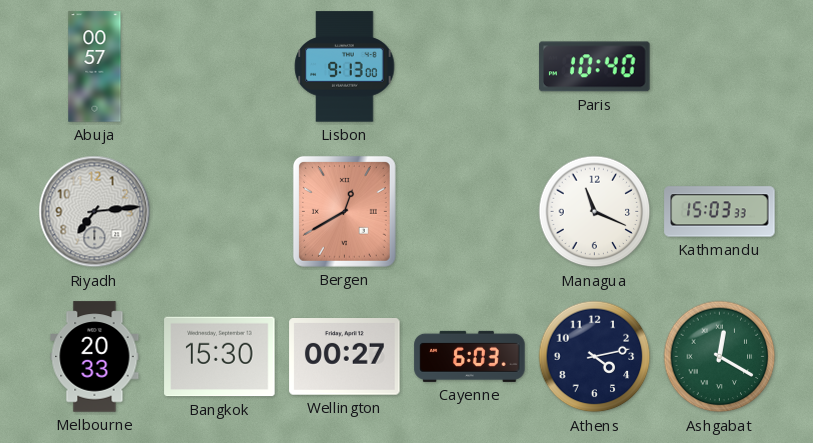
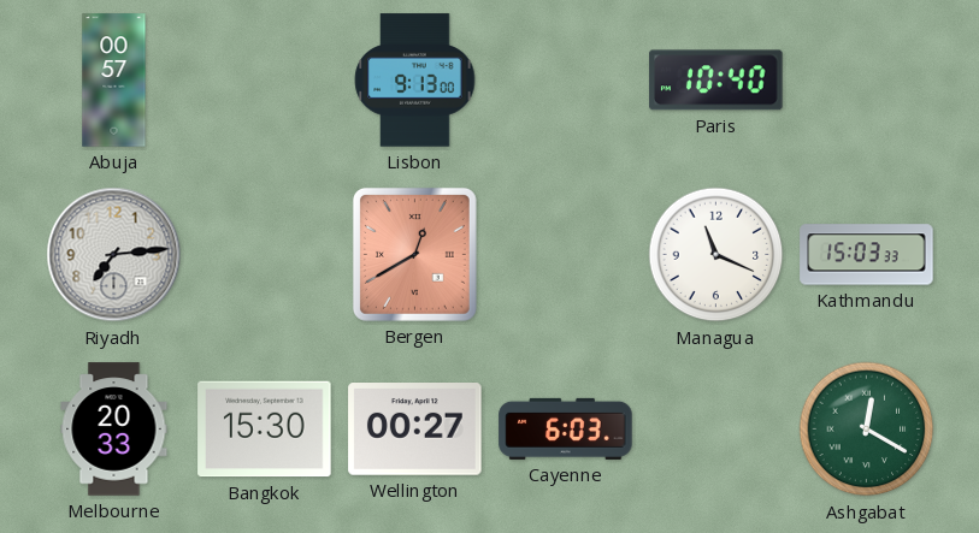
Athens: 4:13 -> none
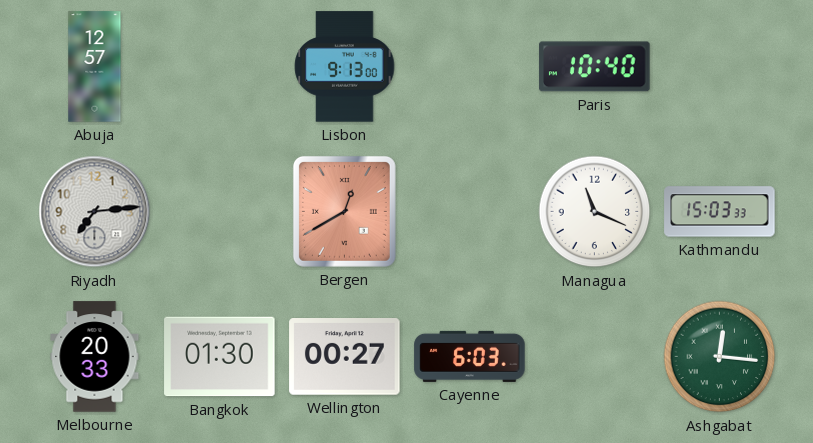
Abuja: 00:57 -> 12:57
Bangkok: 15:30 -> 01:30
Ashgabat: 12:20 -> 12:16
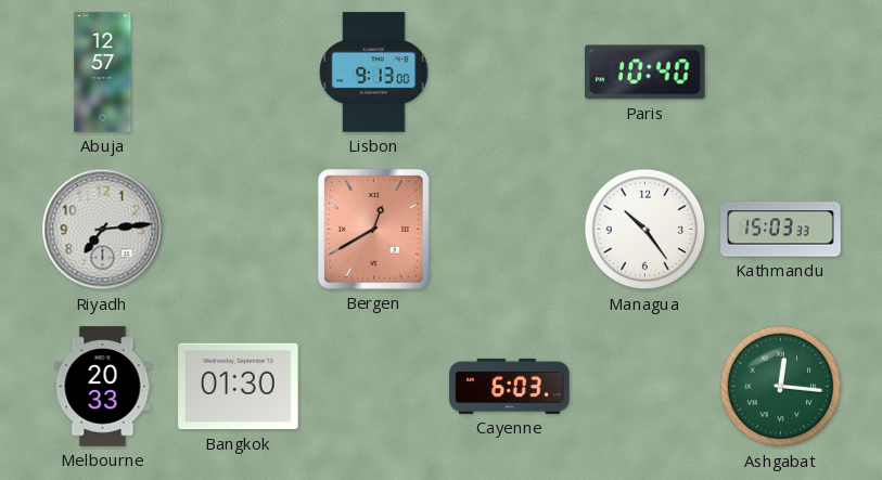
Managua: 11:19 -> 10:24
Wellington: 00:27 -> none
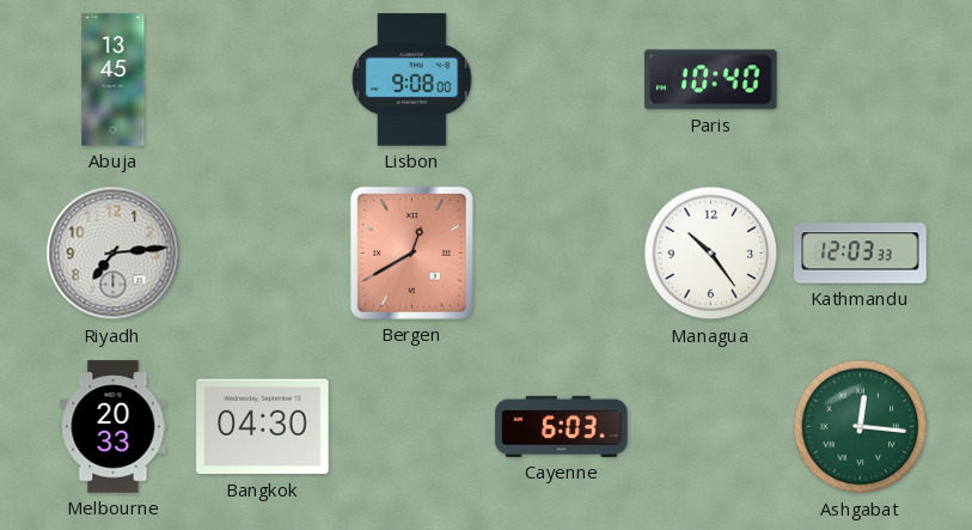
Abuja: 12:57 -> 13:45
Lisbon: 9:13 -> 9:08
Kathmandu: 15:03 -> 12:03
Bangkok: 01:30 -> 04:30
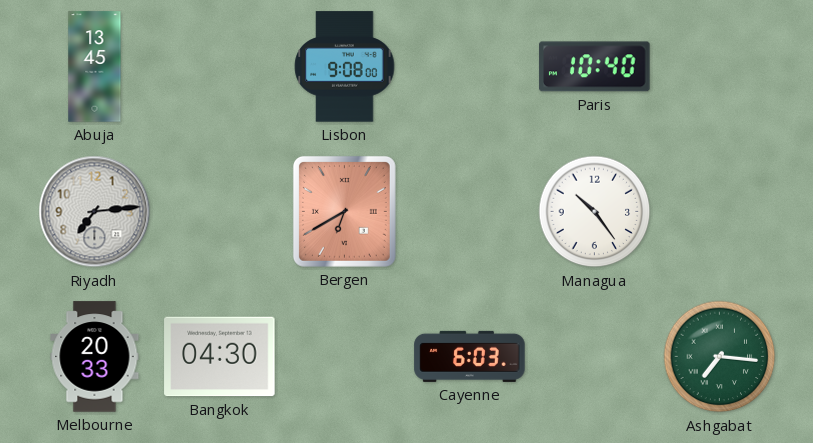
Bergen: 12:40 -> 6:40
Kathmandu: 12:03 -> none
Ashgabat: 12:16 -> 7:16
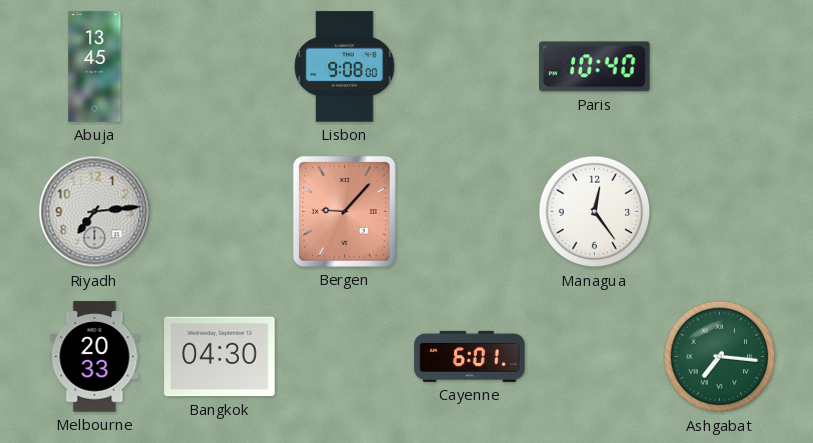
Bergen: 6:40 -> 9:07
Managua: 10:24 -> 12:24
Cayenne: 6:03 -> 6:01
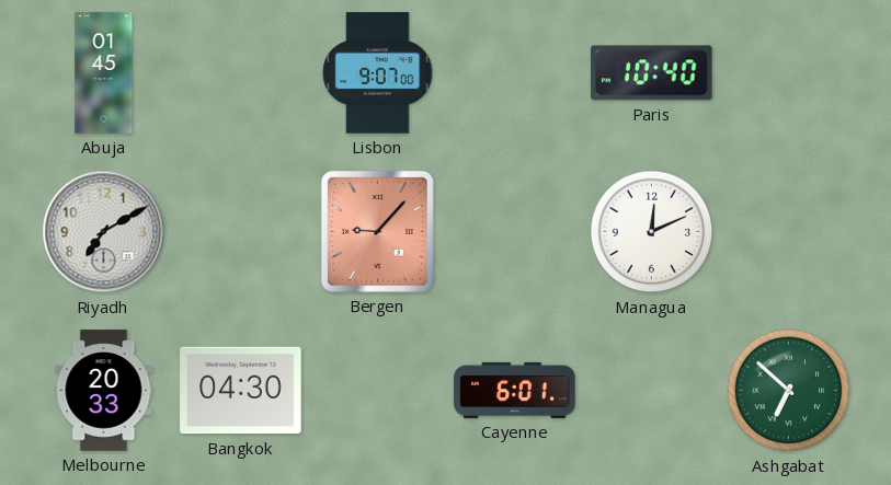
Abuja: 13:45 -> 01:45
Lisbon: 9:08 -> 9:07
Riyadh: 7:14 -> 7:10
Managua: 12:24 -> 12:11
Ashgabat: 7:16 -> 6:52
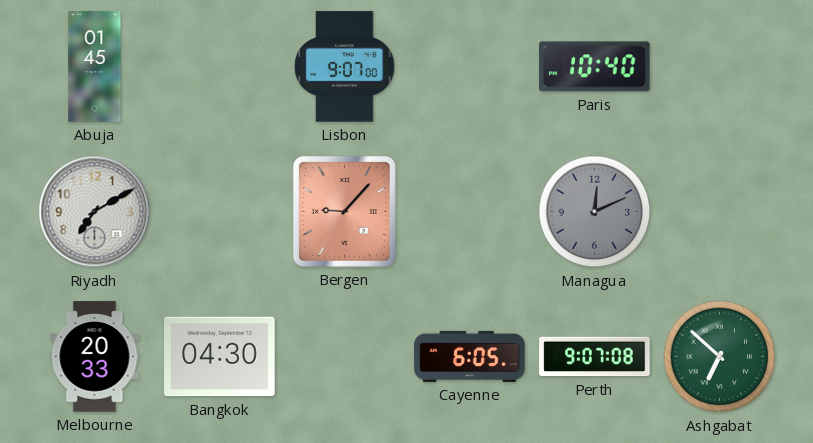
Managua dial: white -> grey
Cayenne: 6:01 -> 6:05
Perth: none -> 9:07
